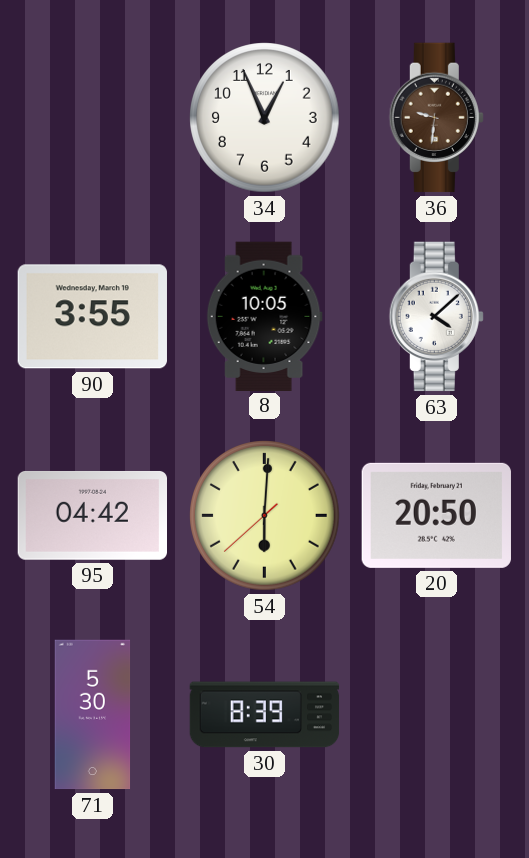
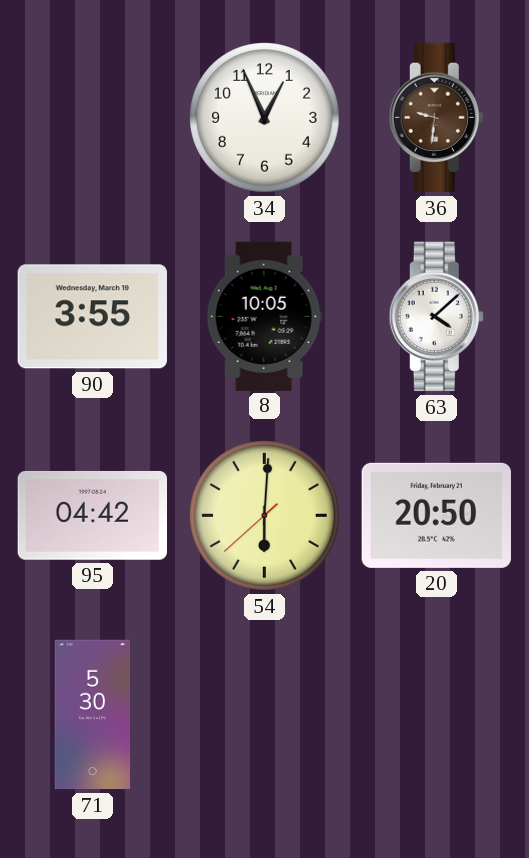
30: 8:39 -> none
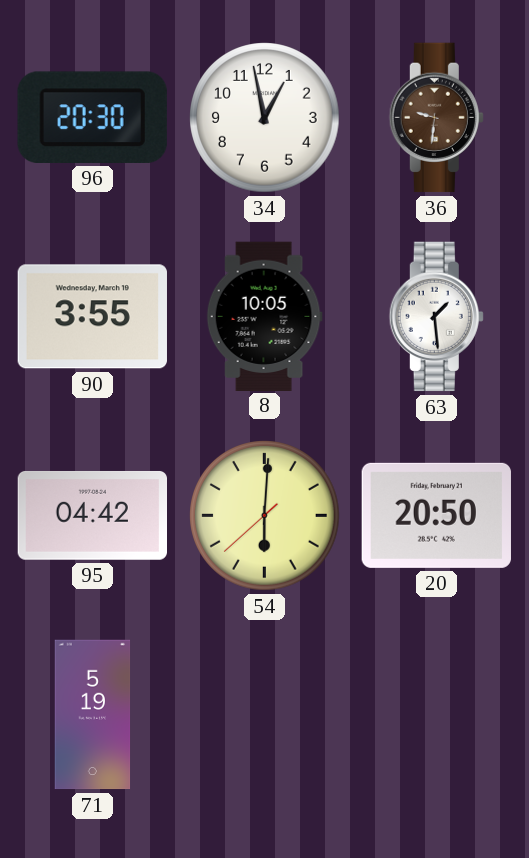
96: none -> 20:30
34: 12:56 -> 12:58
63: 4:08 -> 1:29
71: 5:30 -> 5:19
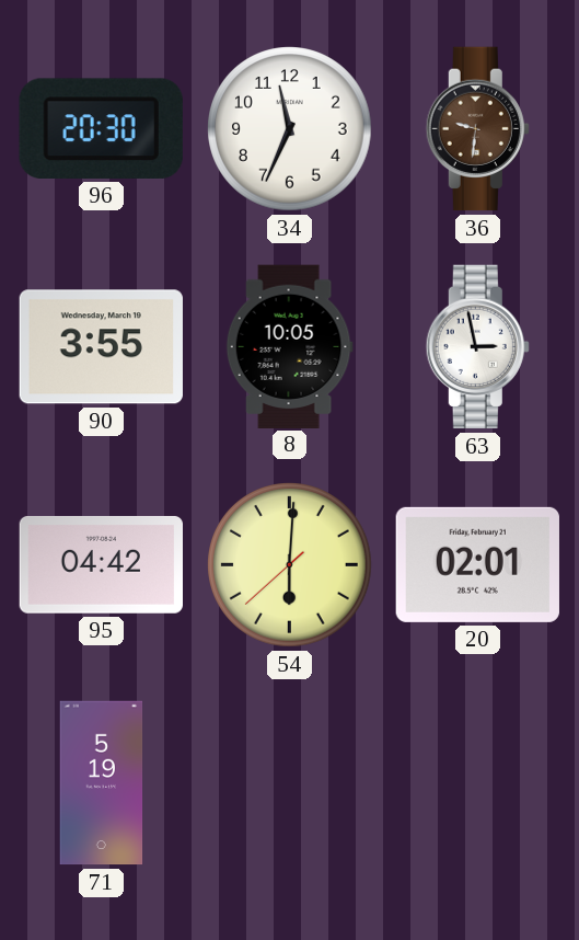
34: 12:58 -> 11:34
63: 1:29 -> 2:58
20: 20:50 -> 02:01
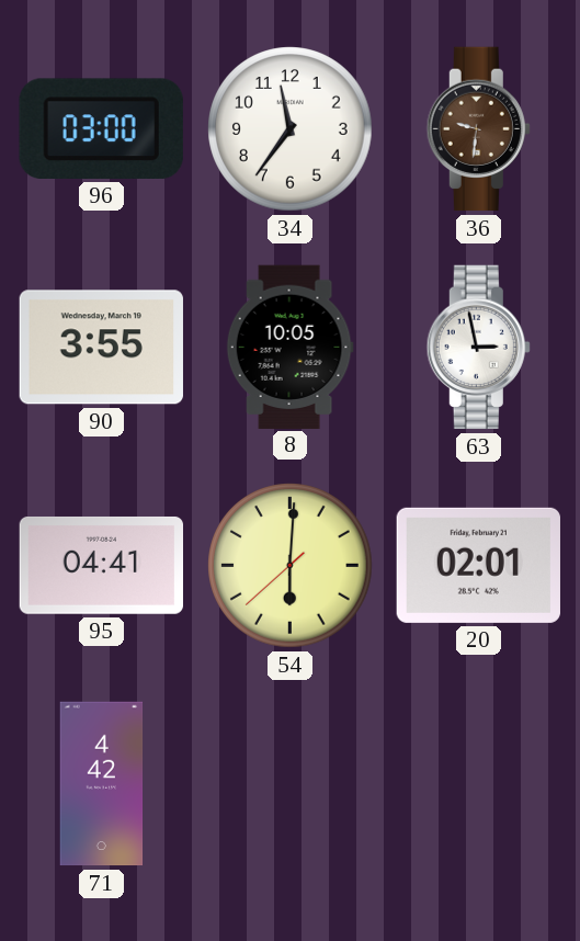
96: 20:30 -> 03:00
34: 11:34 -> 11:36
95: 04:42 -> 04:41
71: 5:19 -> 4:42
